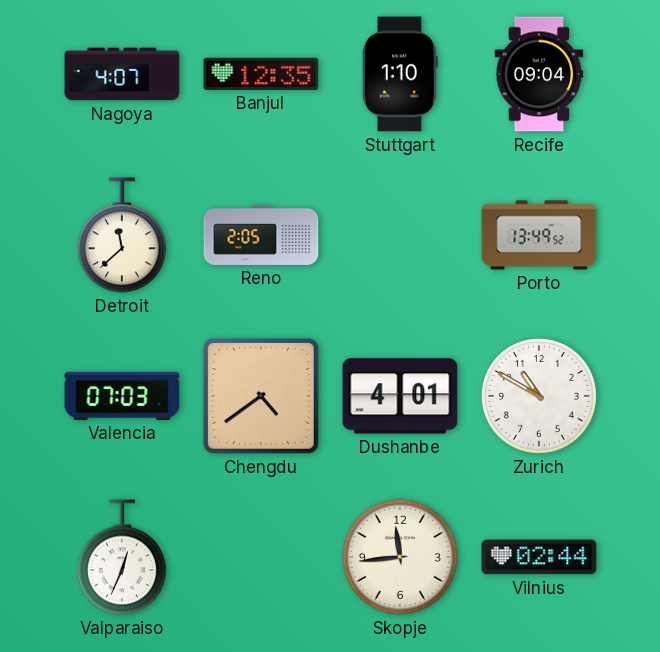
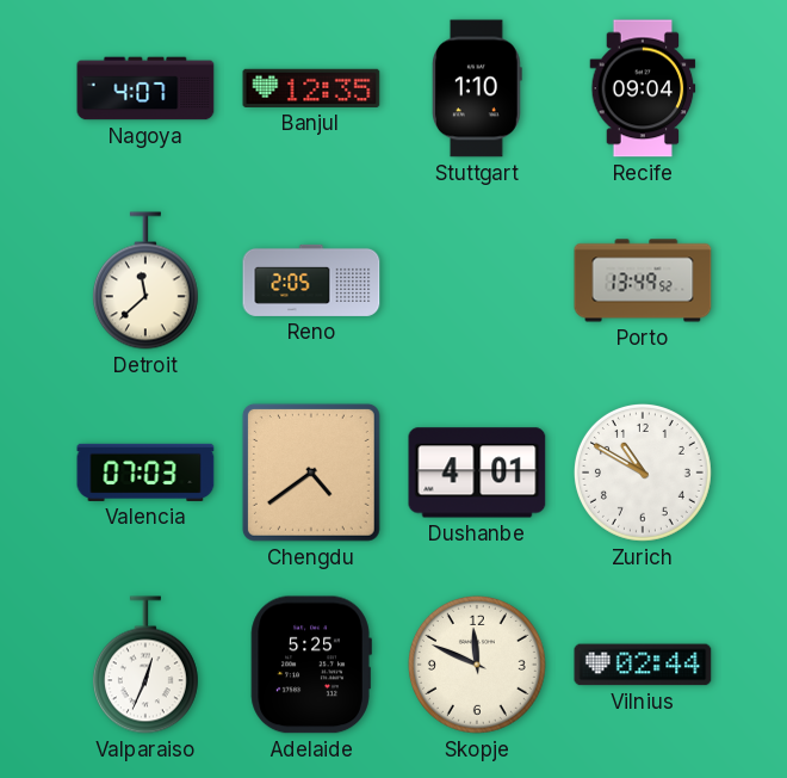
Adelaide: none -> 5:25
Skopje: 11:44 -> 11:49
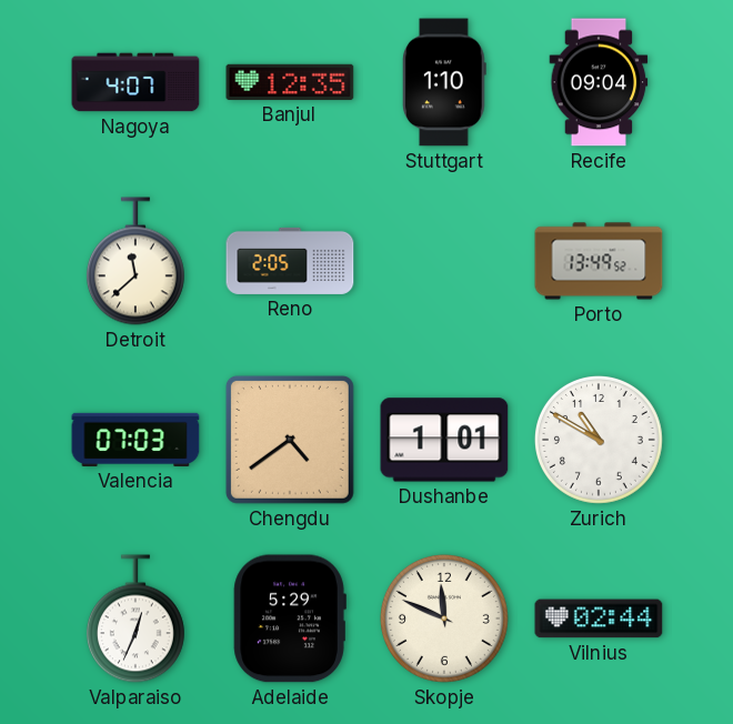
Dushanbe: 4:01 -> 1:01
Adelaide: 5:25 -> 5:29
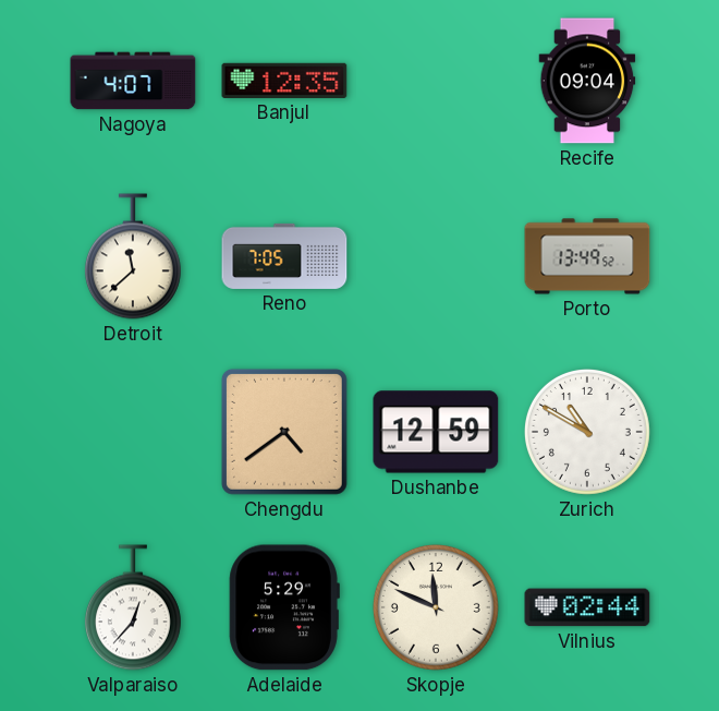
Stuttgart: 1:10 -> none
Reno: 2:05 -> 7:05
Valencia: 07:03 -> none
Dushanbe: 1:01 -> 12:59
Valparaiso: 12:34 -> 12:37
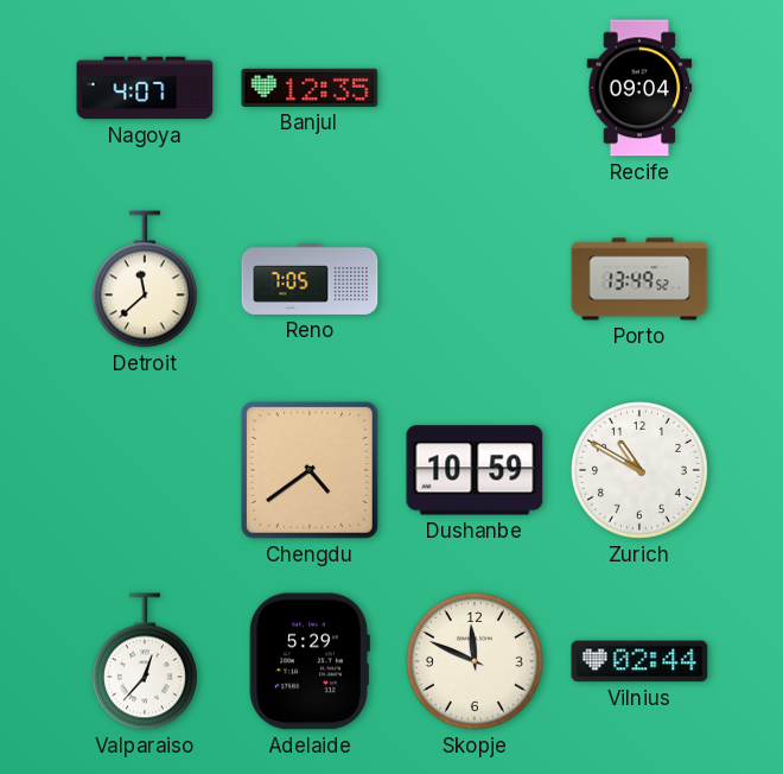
Dushanbe: 12:59 -> 10:59
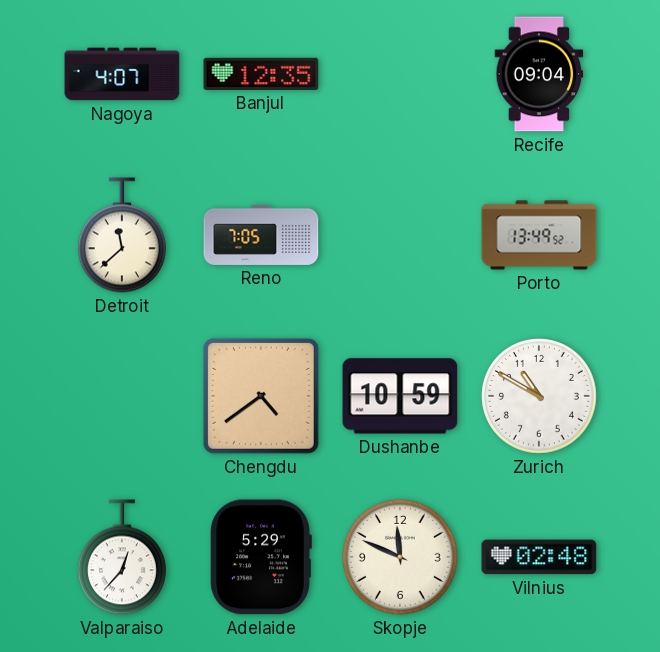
Vilnius: 02:44 -> 02:48
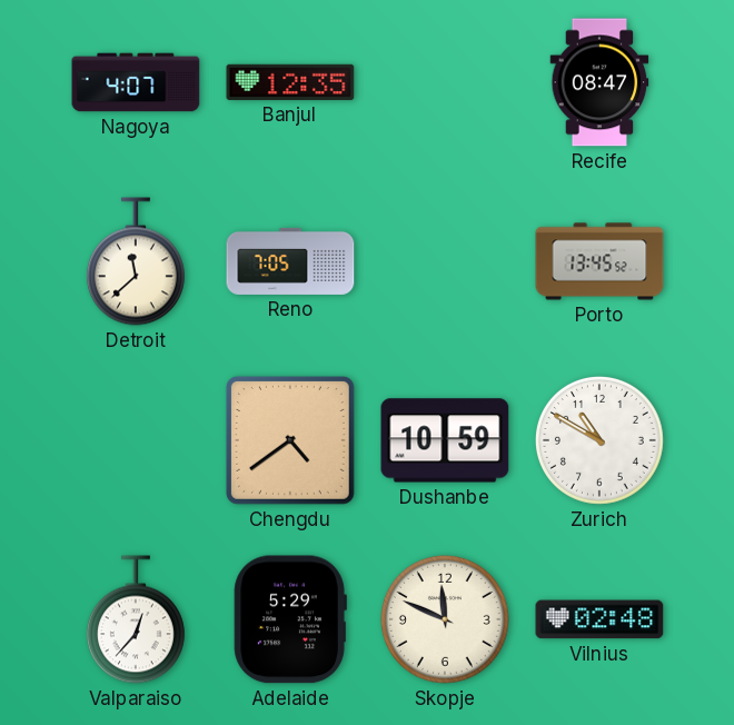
Recife: 09:04 -> 08:47
Porto: 13:49 -> 13:45
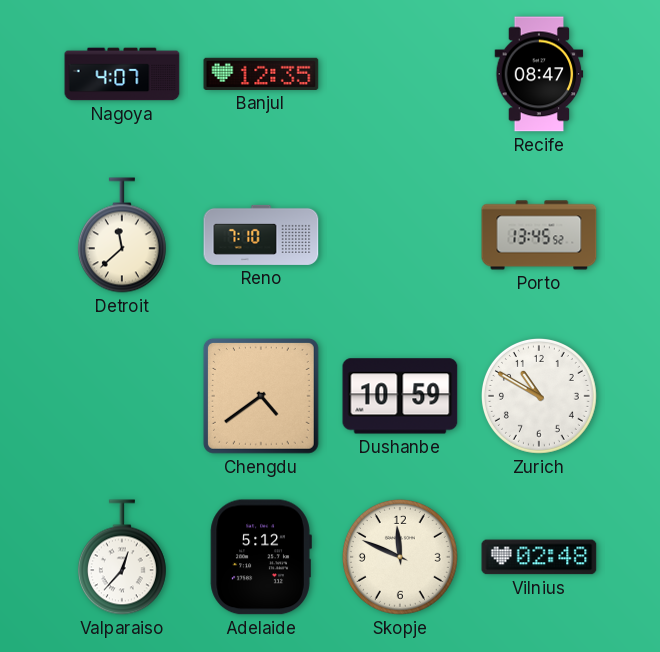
Reno: 7:05 -> 7:10
Adelaide: 5:29 -> 5:12
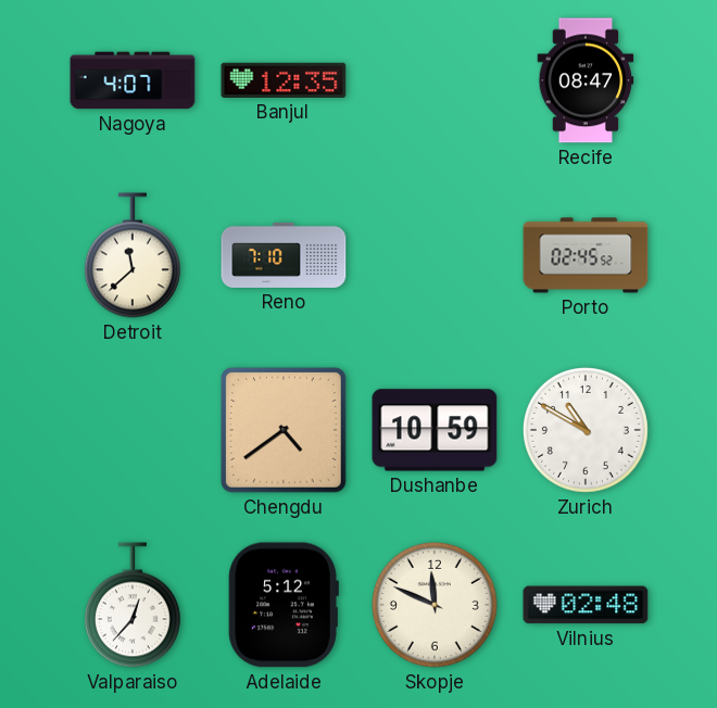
Porto: 13:45 -> 02:45
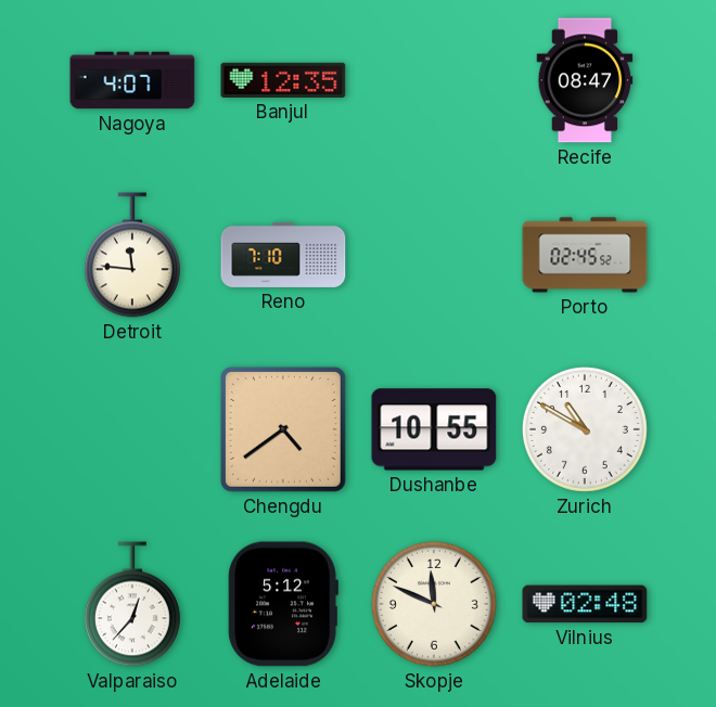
Detroit: 11:38 -> 11:46
Dushanbe: 10:59 -> 10:55
